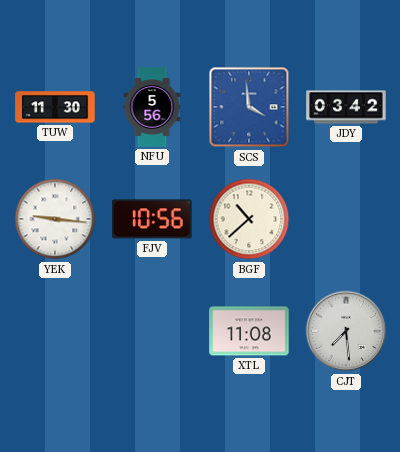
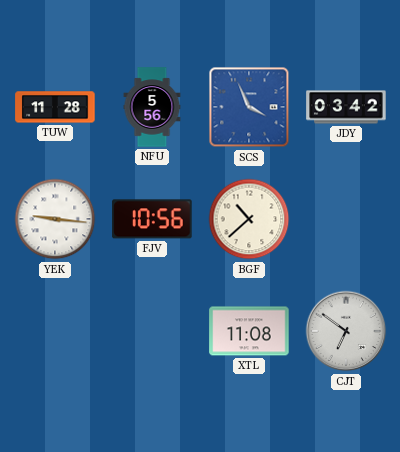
TUW: 11:30 -> 11:28
SCS: 3:59 -> 3:56
CJT: 7:29 -> 6:51
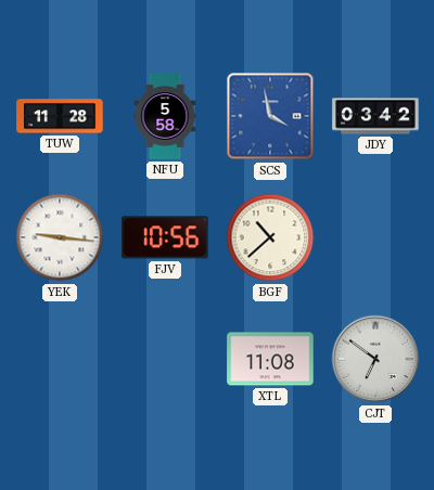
NFU: 5:56 -> 5:58
SCS: 3:56 -> 3:58
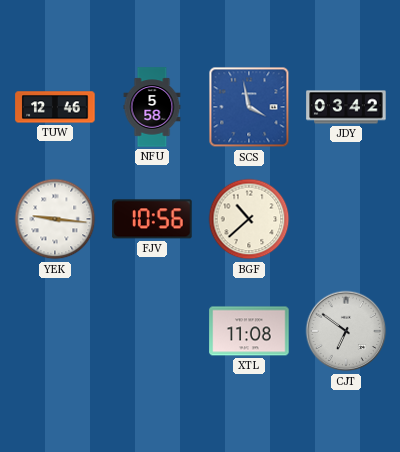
TUW: 11:28 -> 12:46
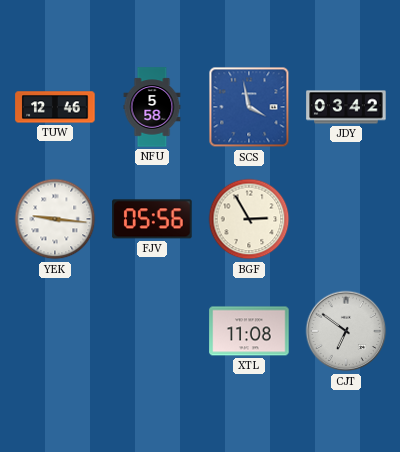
FJV: 10:56 -> 05:56
BGF: 10:38 -> 2:55
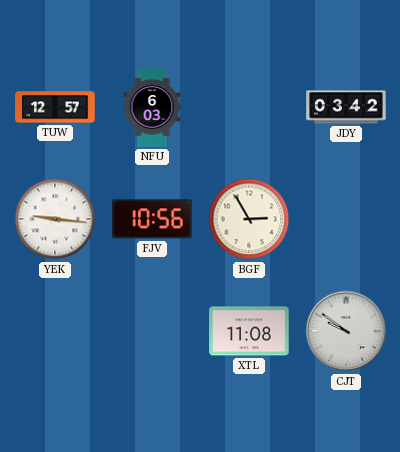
TUW: 12:46 -> 12:57
NFU: 5:58 -> 6:03
SCS: 3:58 -> none
FJV: 05:56 -> 10:56
CJT: 6:51 -> 9:51
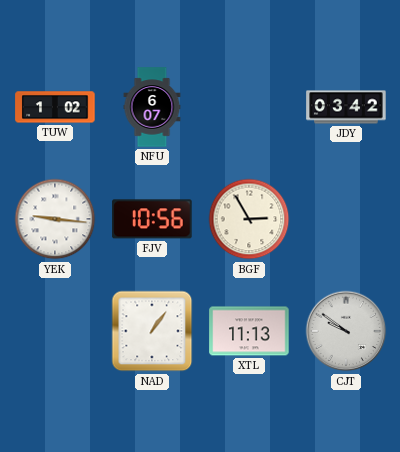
TUW: 12:57 -> 1:02
NFU: 6:03 -> 6:07
NAD: none -> 1:06
XTL: 11:08 -> 11:13
